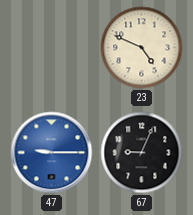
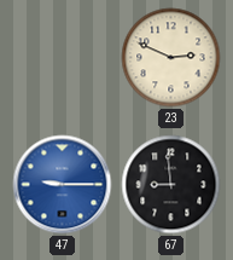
23: 4:49 -> 2:49
67: 9:04 -> 8:59
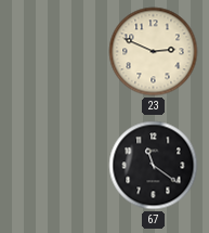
47: 9:15 -> none
67: 8:59 -> 11:21
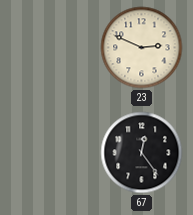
67: 11:21 -> 12:24
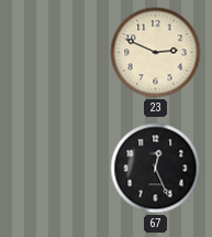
67: 12:24 -> 12:26
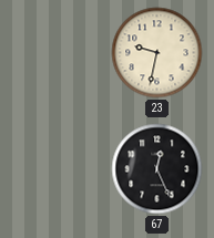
23: 2:49 -> 9:32
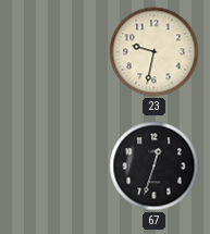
67: 12:26 -> 12:33
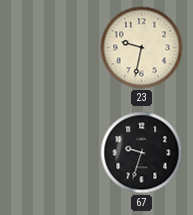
67: 12:33 -> 9:33
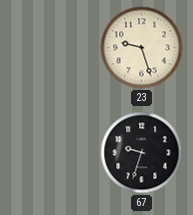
23: 9:32 -> 9:27
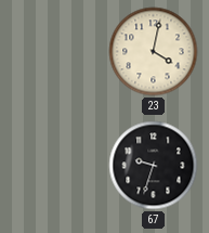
23: 9:27 -> 4:02
